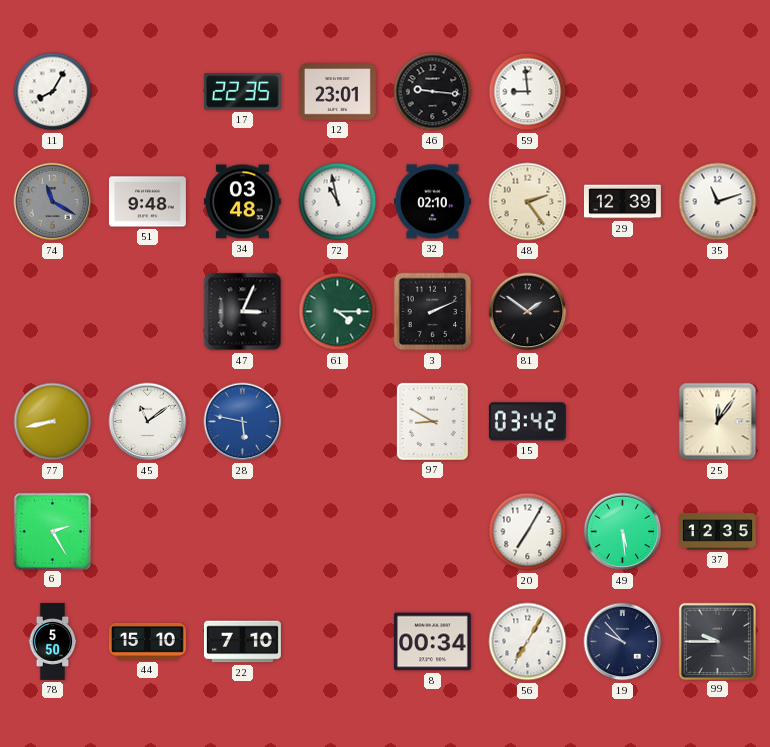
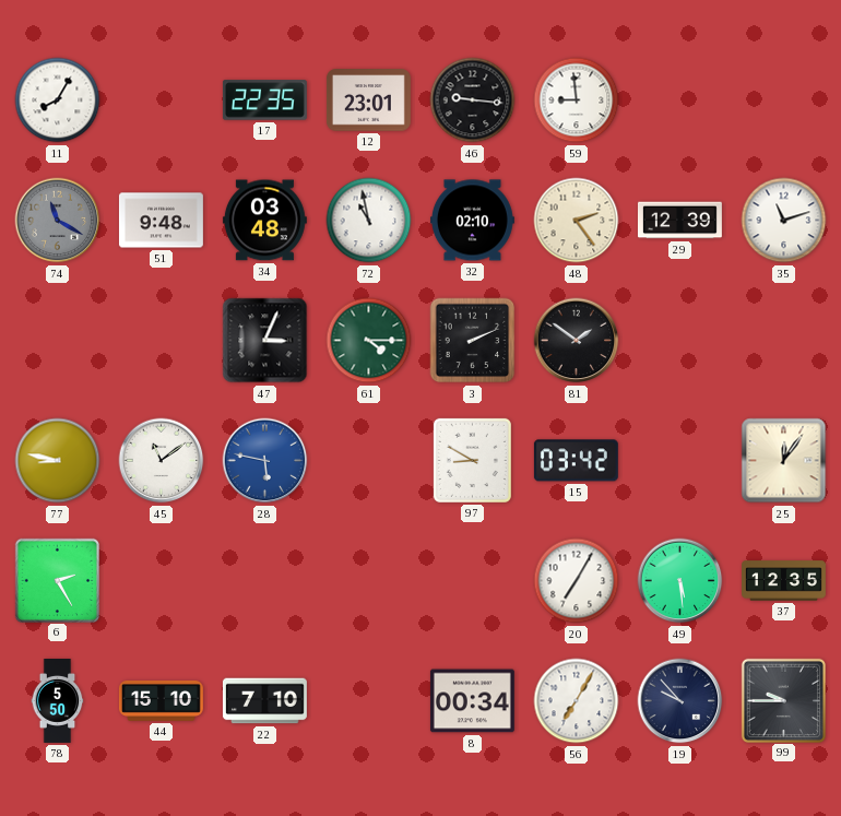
77: 8:43 -> 8:47
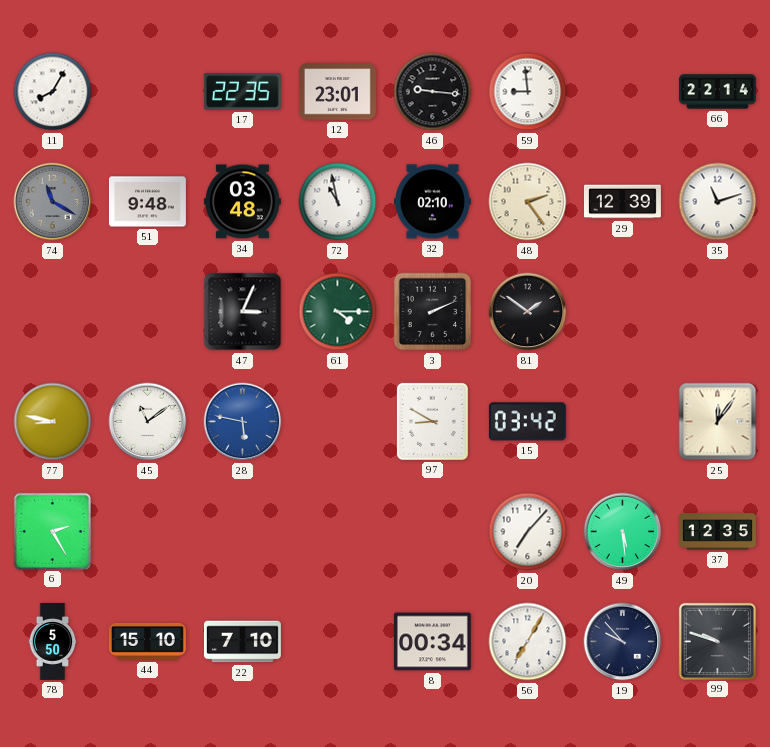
66: none -> 22:14
20: 7:05 -> 7:07
99: 9:45 -> 9:48
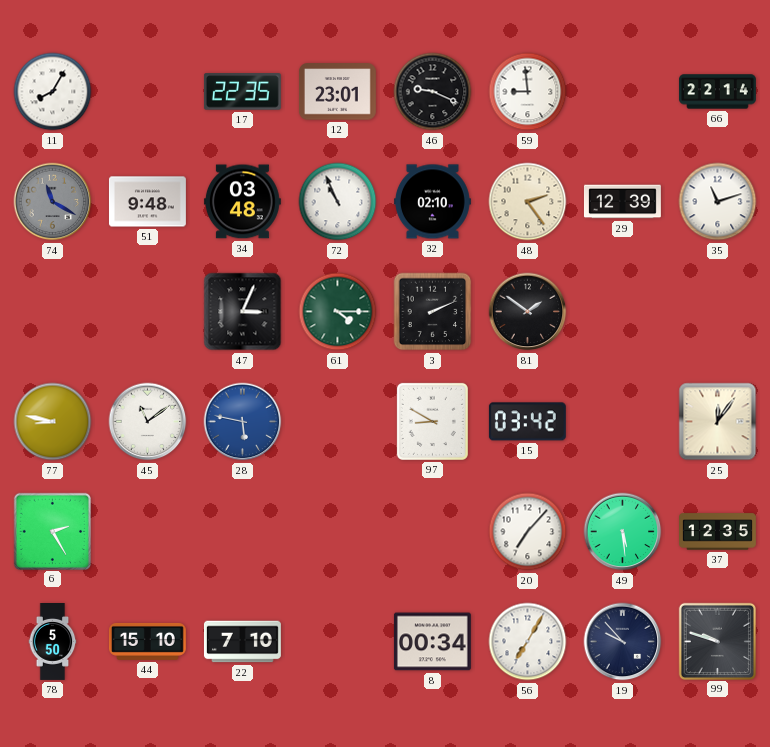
46: 9:16 -> 9:19
72: 10:58 -> 10:56
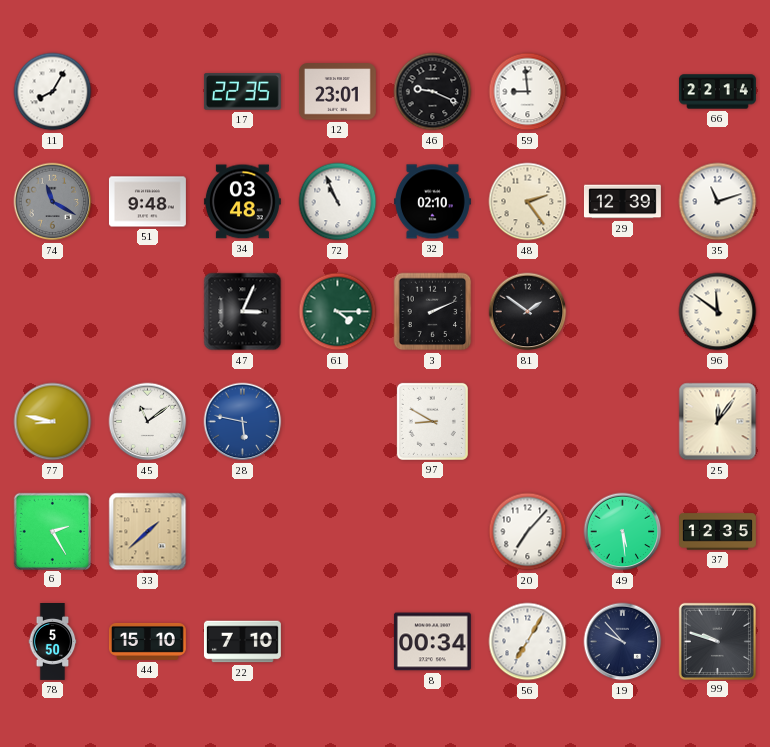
96: none -> 11:51
15: 03:42 -> none
33: none -> 1:38
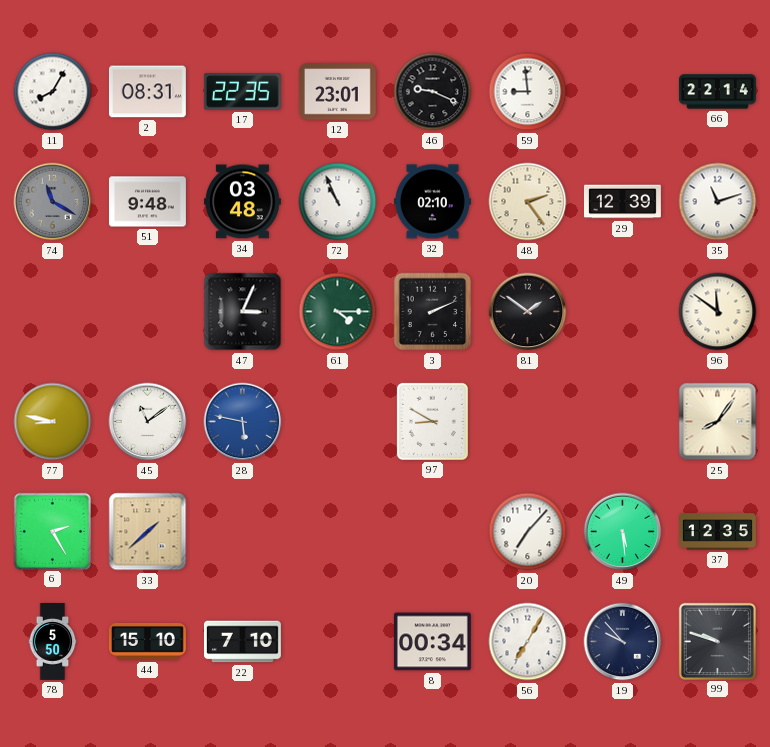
2: none -> 08:31
25: 12:06 -> 8:06
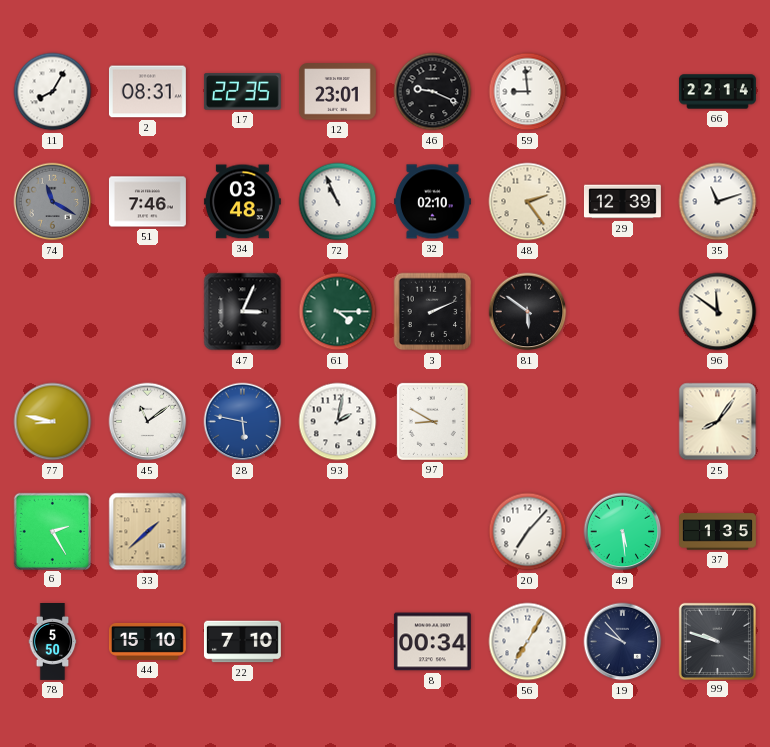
51: 9:48 -> 7:46
81: 1:51 -> 5:51
93: none -> 2:02
37: 12:35 -> 1:35
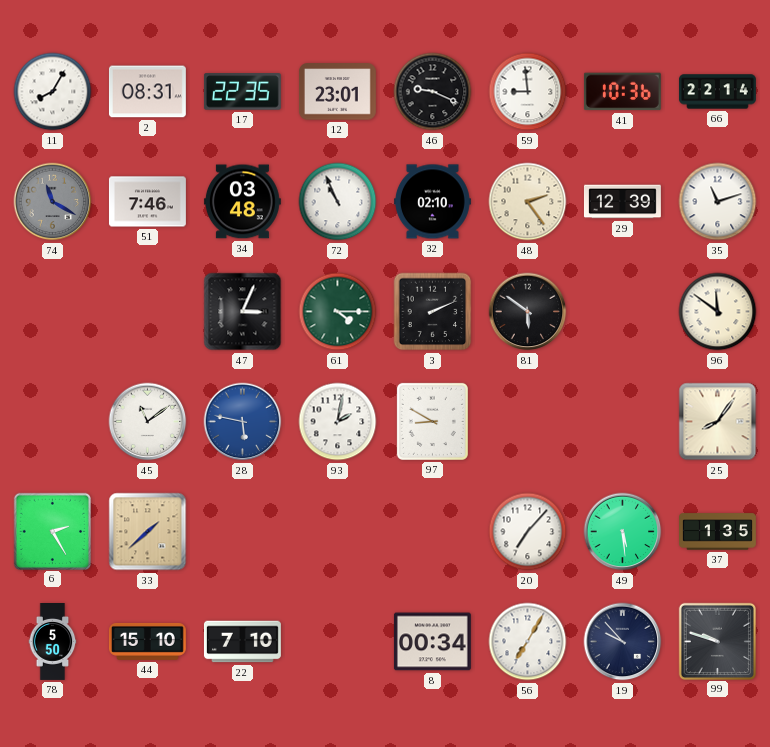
41: none -> 10:36
77: 8:47 -> none
